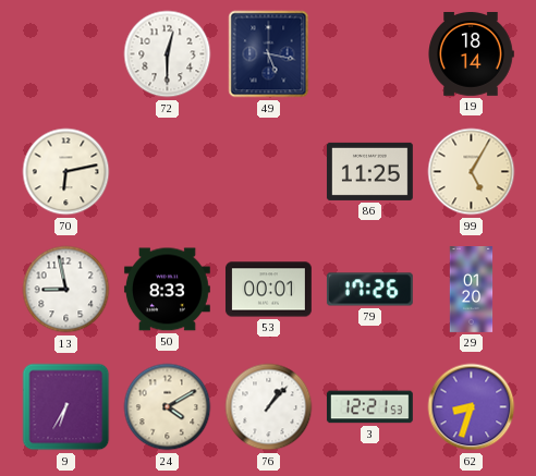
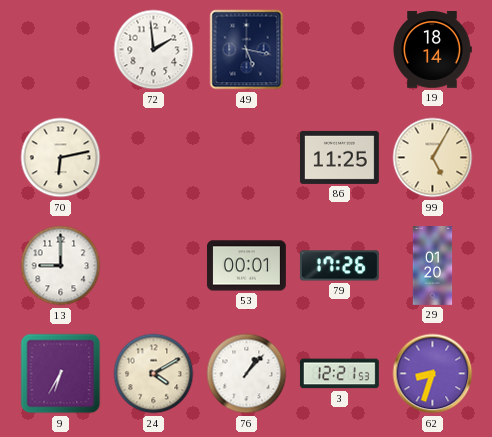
72: 12:30 -> 1:59
13: 8:58 -> 9:00
50: 8:33 -> none
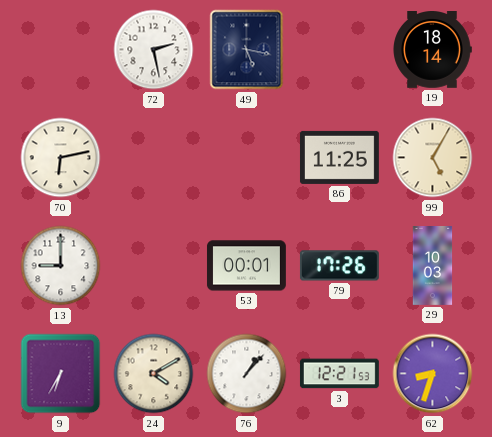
72: 1:59 -> 2:28
29: 01:20 -> 10:03
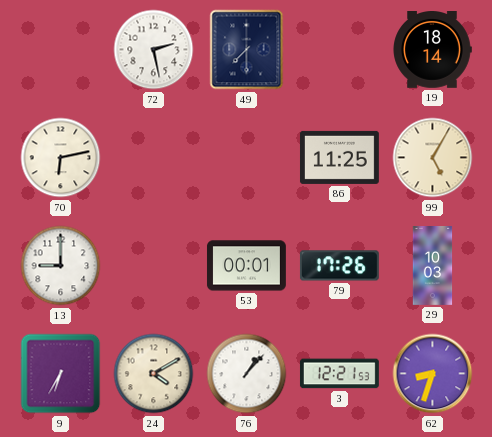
49: 5:17 -> 7:30
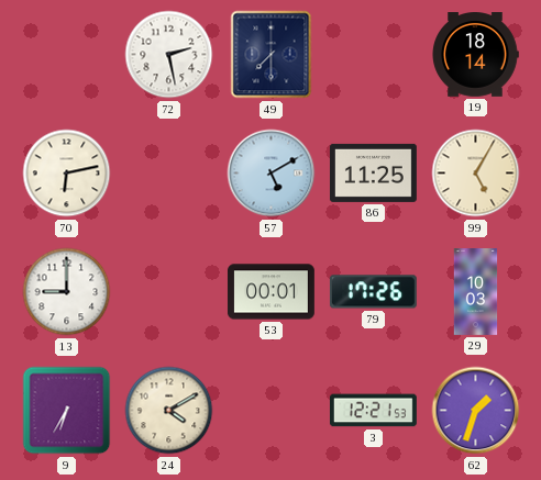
57: none -> 5:10
76: 1:07 -> none
62: 8:33 -> 1:33
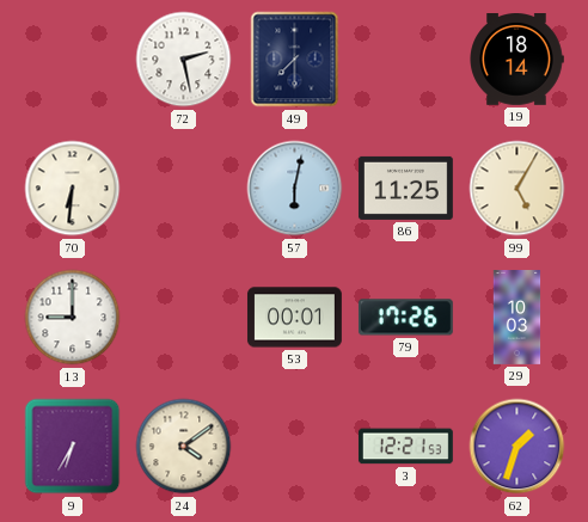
70: 6:13 -> 6:31
57: 5:10 -> 6:02
24: 4:10 -> 4:09
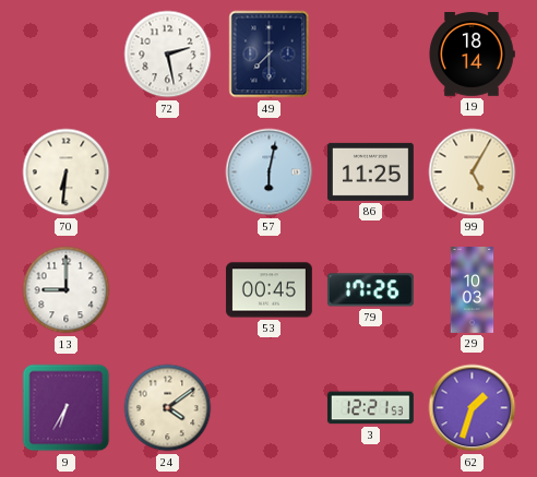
53: 00:01 -> 00:45
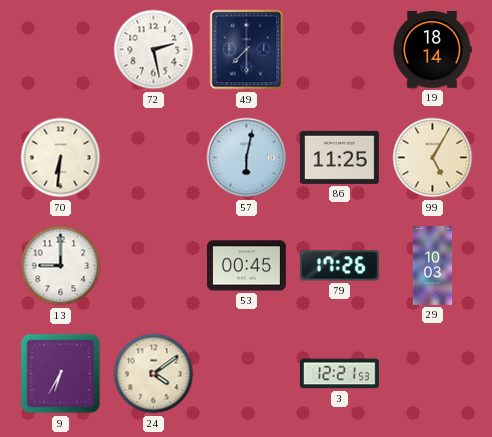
62: 1:33 -> none
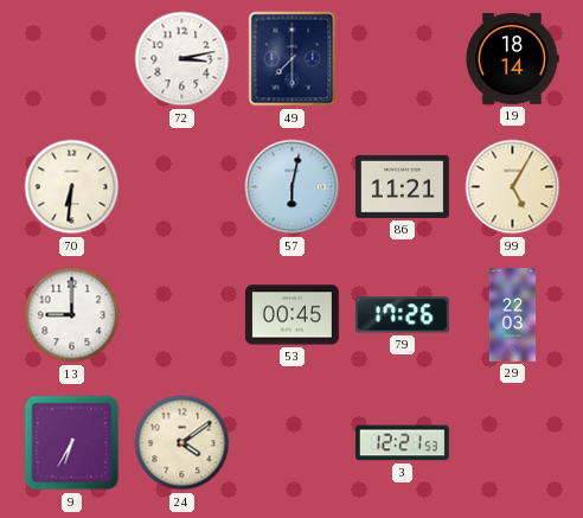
72: 2:28 -> 3:13
86: 11:25 -> 11:21
29: 10:03 -> 22:03
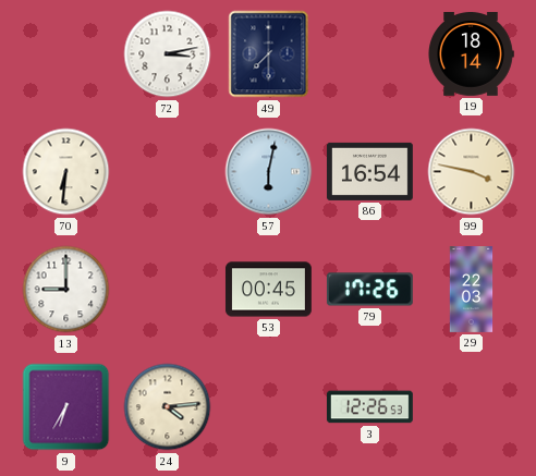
86: 11:21 -> 16:54
99: 5:05 -> 3:47
24: 4:09 -> 4:14
3: 12:21 -> 12:26
